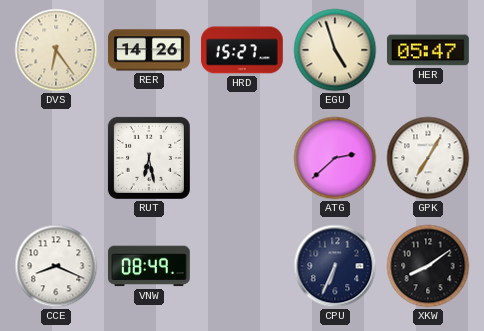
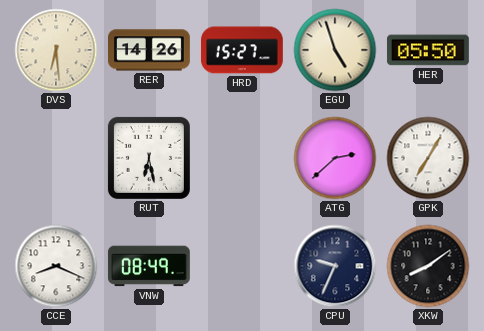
DVS: 6:24 -> 6:29
HER: 05:47 -> 05:50
CPU: 6:34 -> 9:34
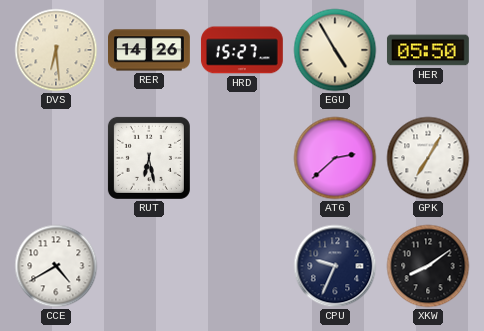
EGU: 4:57 -> 4:55
CCE: 8:19 -> 4:40
VNW: 08:49 -> none
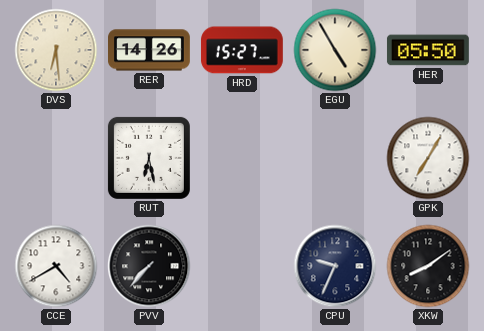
ATG: 2:38 -> none
PVV: none -> 7:37
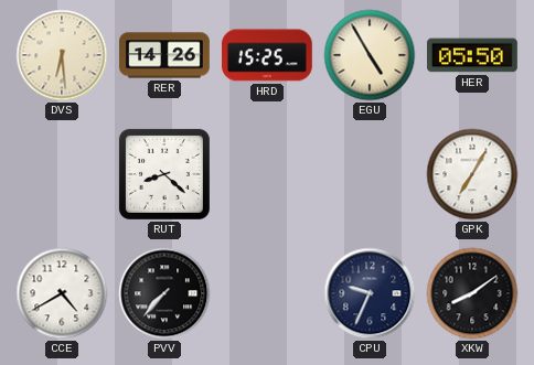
HRD: 15:27 -> 15:25
RUT: 6:28 -> 8:22
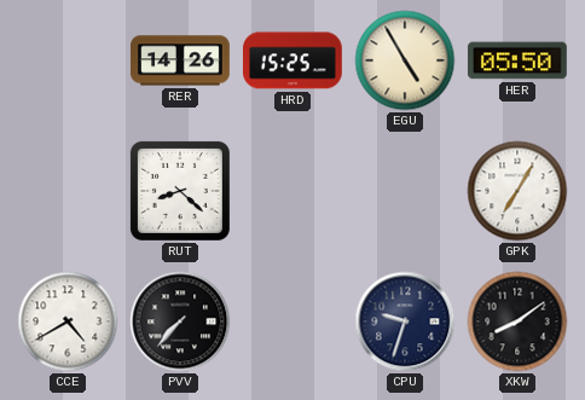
DVS: 6:29 -> none
CPU: 9:34 -> 9:33
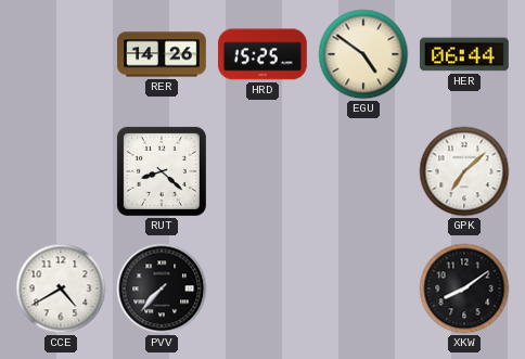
EGU: 4:55 -> 4:51
HER: 05:50 -> 06:44
GPK: 7:05 -> 7:08
CPU: 9:33 -> none
